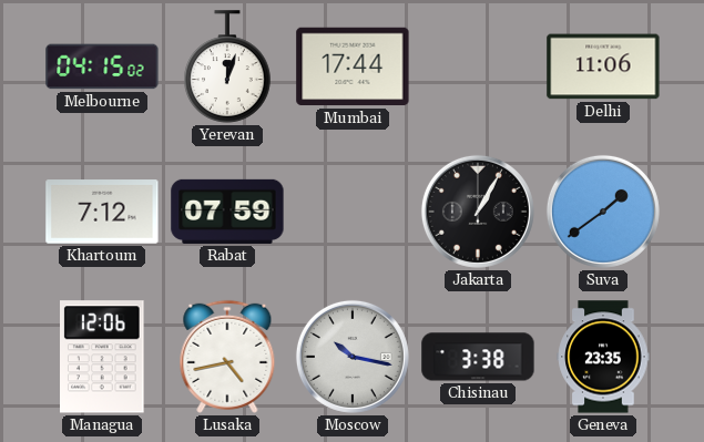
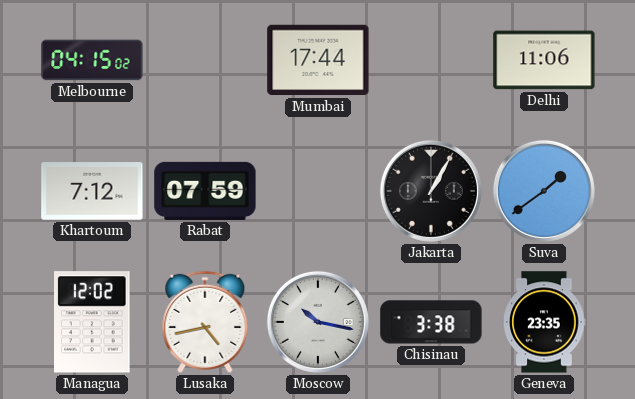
Yerevan: 12:03 -> none
Managua: 12:06 -> 12:02
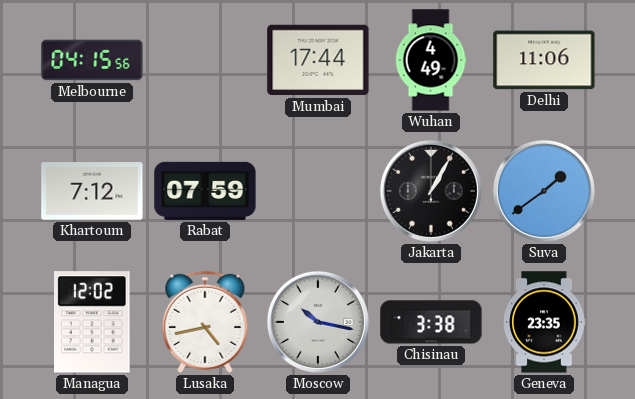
Melbourne: 04:15:02 -> 04:15:56
Wuhan: none -> 4:49
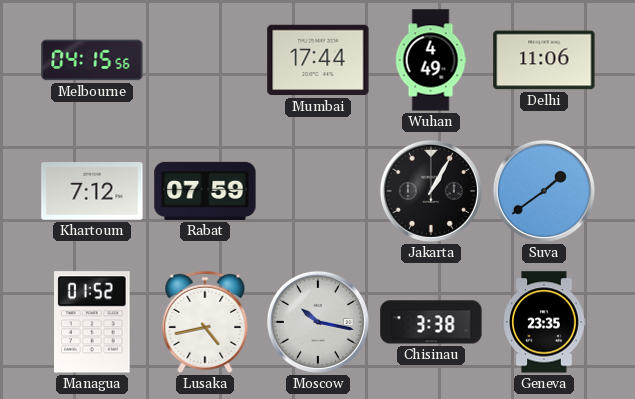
Managua: 12:02 -> 01:52
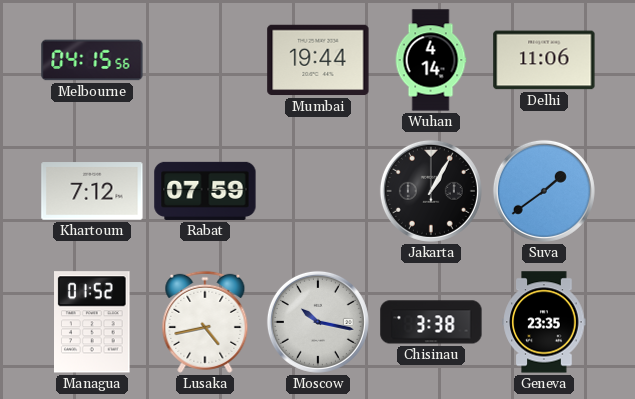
Mumbai: 17:44 -> 19:44
Wuhan: 4:49 -> 4:14
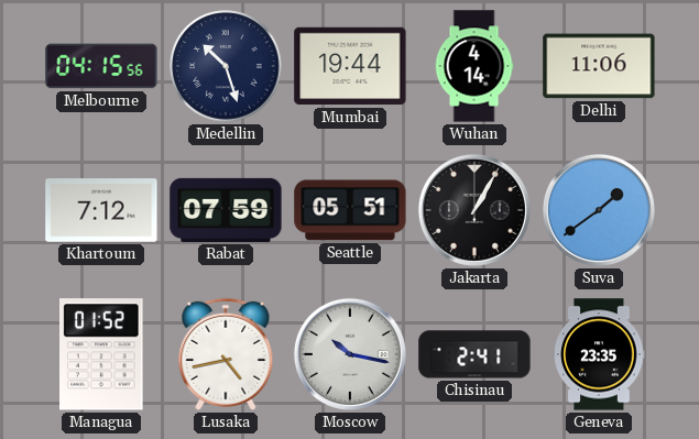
Medellin: none -> 10:27
Seattle: none -> 05:51
Chisinau: 3:38 -> 2:41
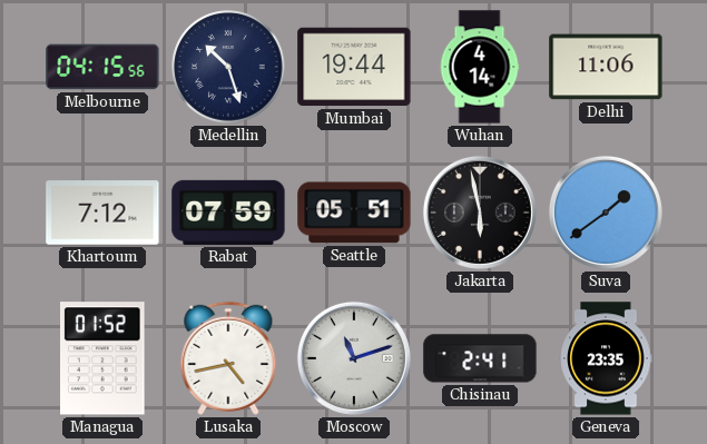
Jakarta: 1:05 -> 5:58
Moscow: 10:17 -> 11:12
